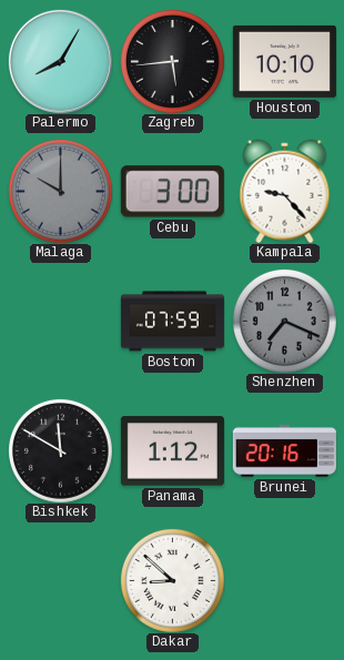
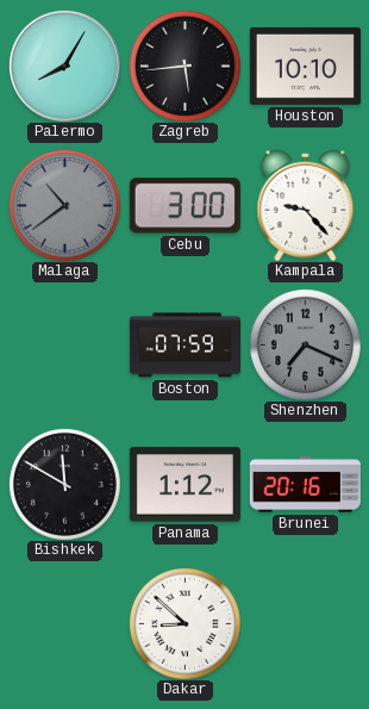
Malaga: 10:00 -> 10:39
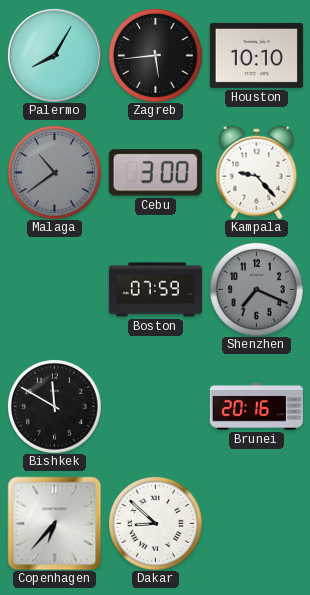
Panama: 1:12 -> none
Copenhagen: none -> 6:37
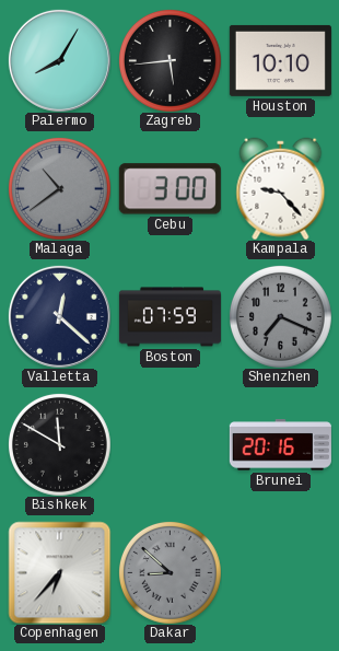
Valletta: none -> 12:22
Dakar dial: white -> grey
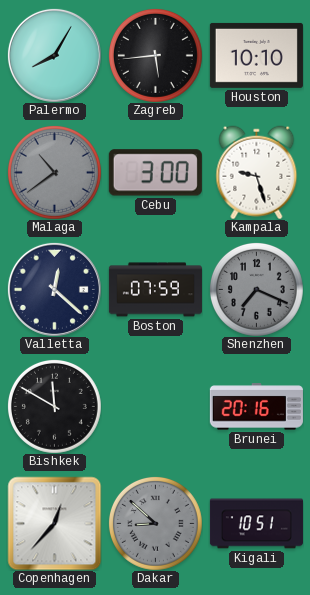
Kampala: 9:23 -> 9:27
Copenhagen: 6:37 -> 12:37
Kigali: none -> 10:51
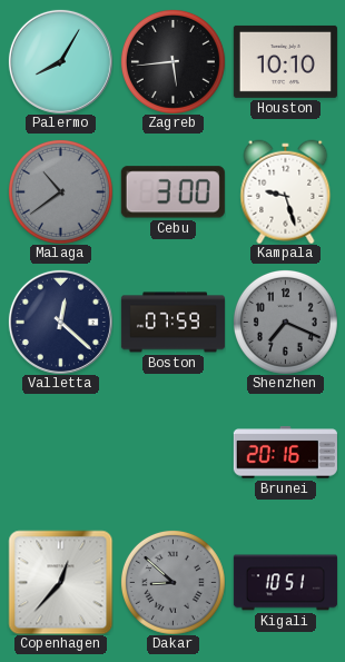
Bishkek: 11:50 -> none
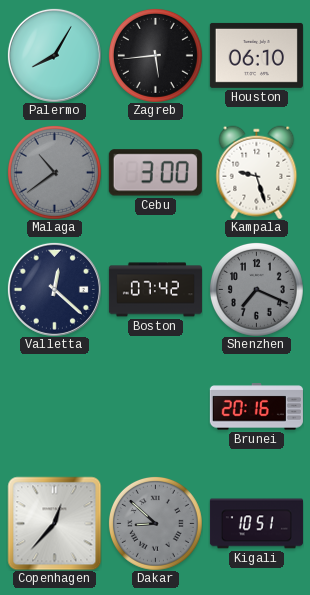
Houston: 10:10 -> 06:10
Boston: 07:59 -> 07:42
